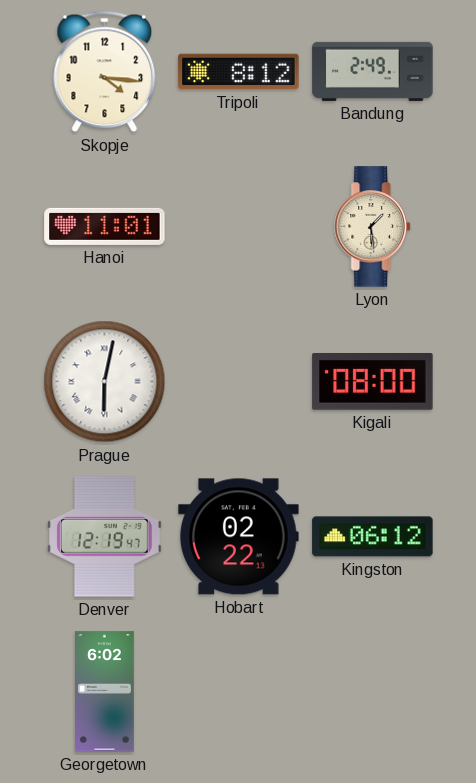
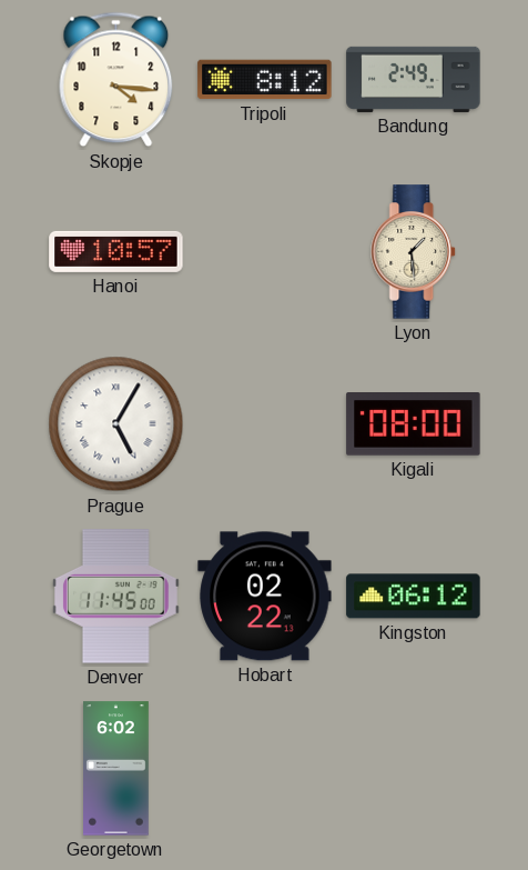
Hanoi: 11:01 -> 10:57
Prague: 6:02 -> 5:05
Denver: 12:19 -> 11:45
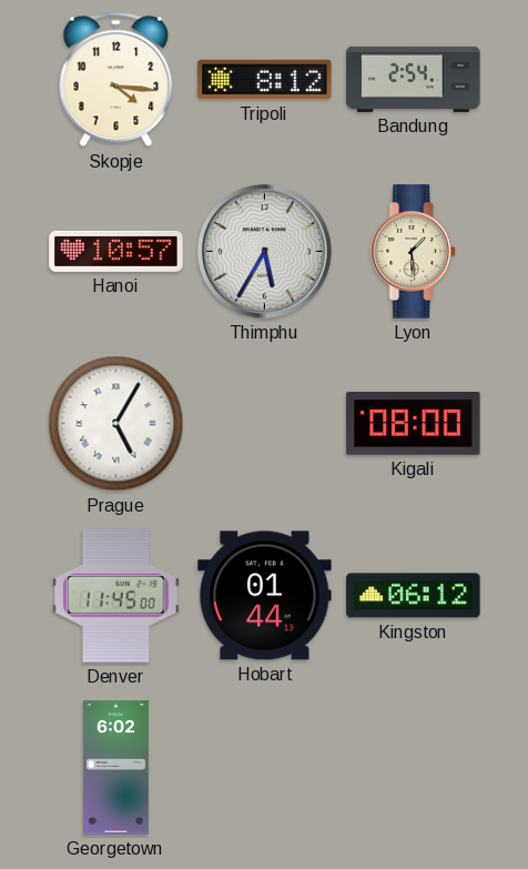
Bandung: 2:49 -> 2:54
Thimphu: none -> 5:35
Hobart: 02:22 -> 01:44
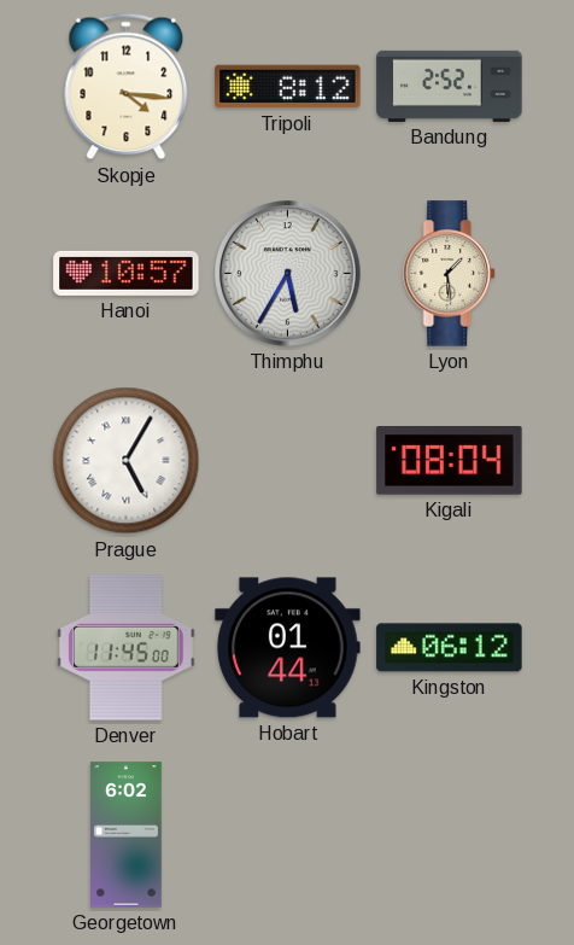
Bandung: 2:54 -> 2:52
Kigali: 08:00 -> 08:04
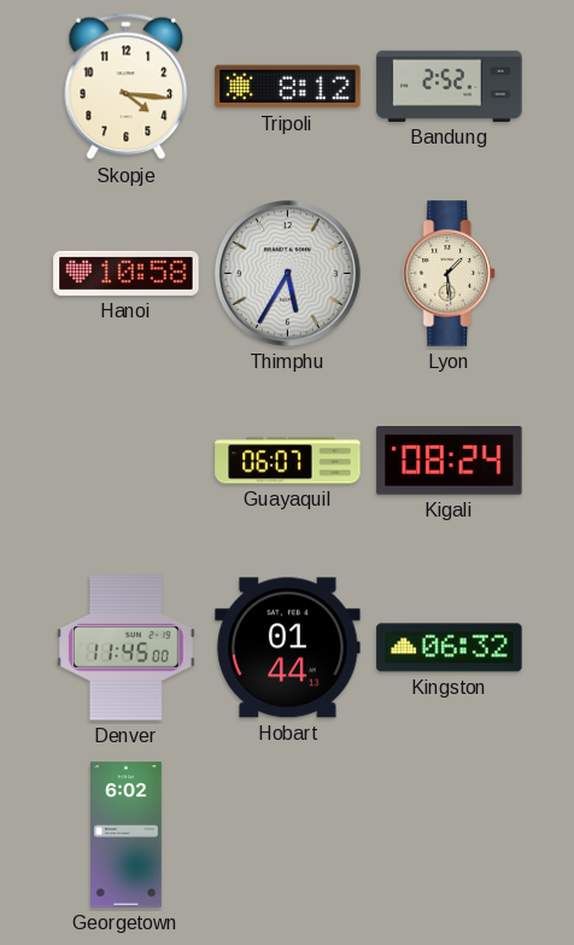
Hanoi: 10:57 -> 10:58
Prague: 5:05 -> none
Guayaquil: none -> 06:07
Kigali: 08:04 -> 08:24
Kingston: 06:12 -> 06:32
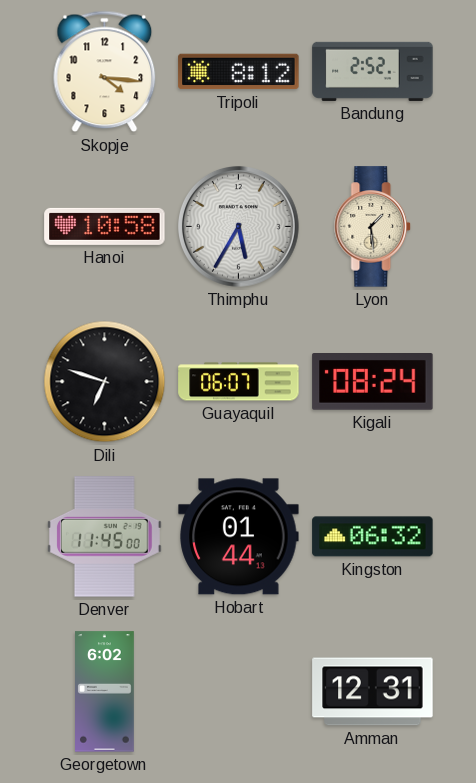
Dili: none -> 6:48
Amman: none -> 12:31
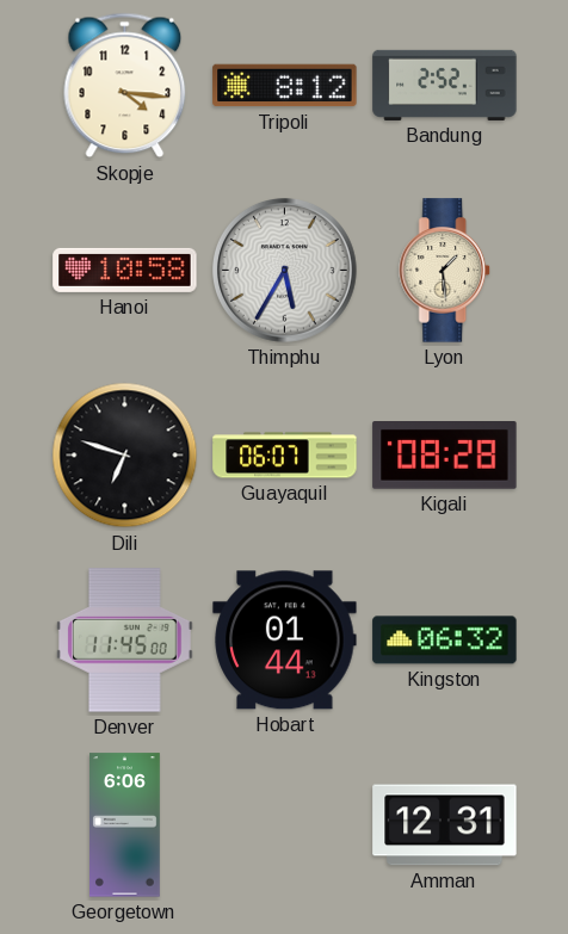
Kigali: 08:24 -> 08:28
Georgetown: 6:02 -> 6:06
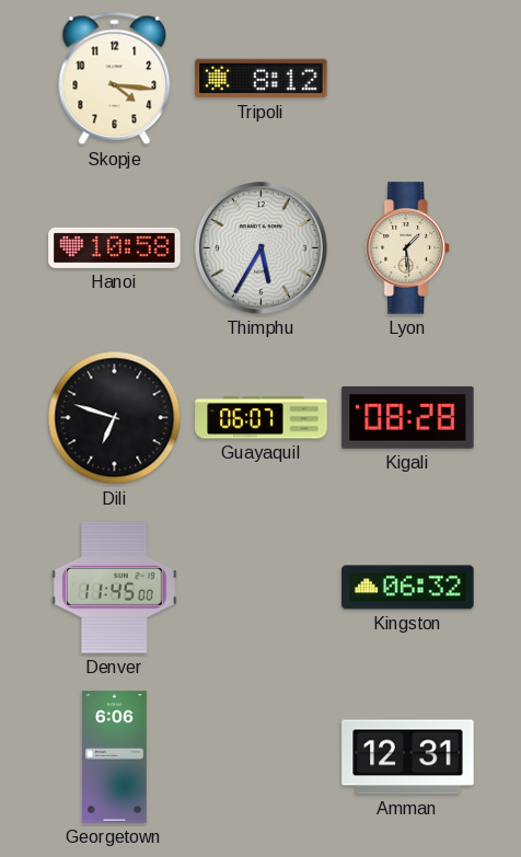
Bandung: 2:52 -> none
Hobart: 01:44 -> none
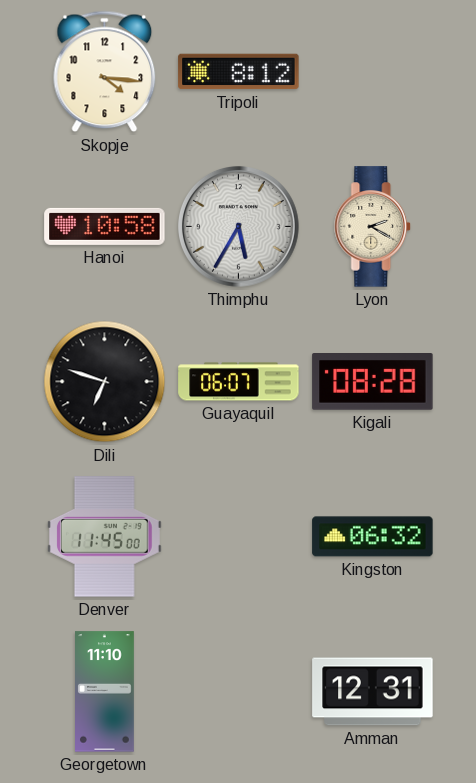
Lyon: 1:29 -> 2:20
Georgetown: 6:06 -> 11:10
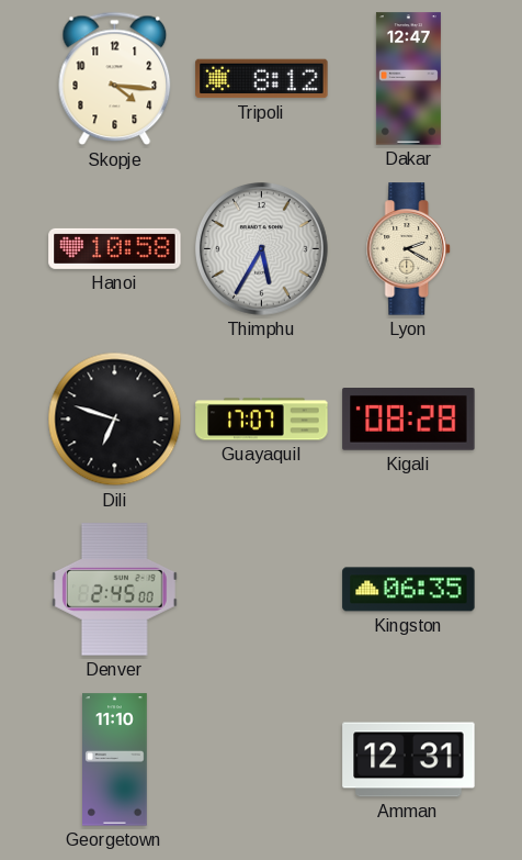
Dakar: none -> 12:47
Guayaquil: 06:07 -> 17:07
Denver: 11:45 -> 2:45
Kingston: 06:32 -> 06:35
